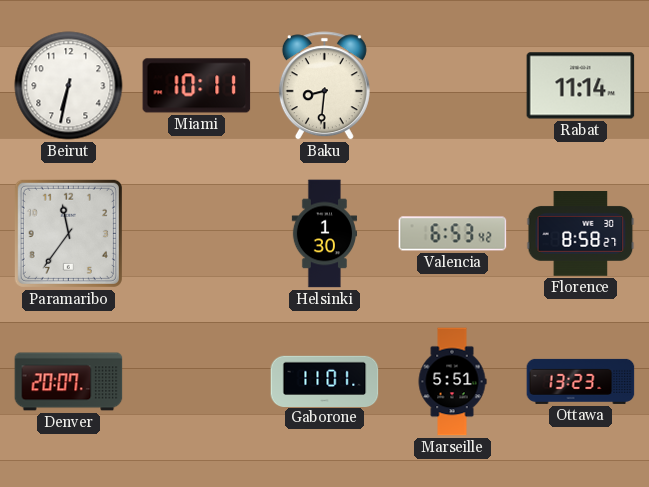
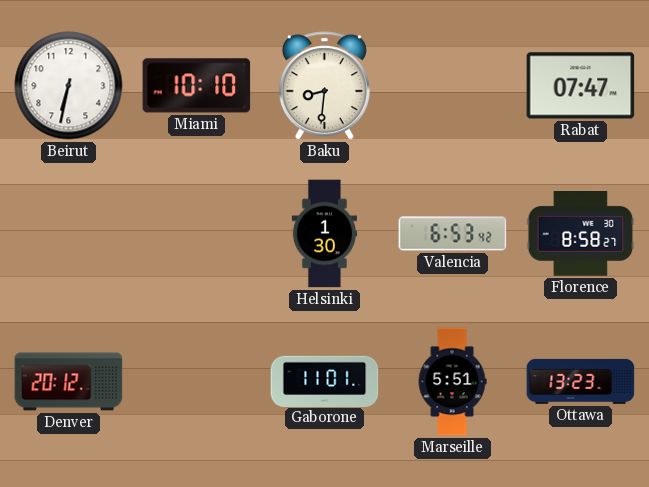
Miami: 10:11 -> 10:10
Rabat: 11:14 -> 07:47
Paramaribo: 11:36 -> none
Denver: 20:07 -> 20:12
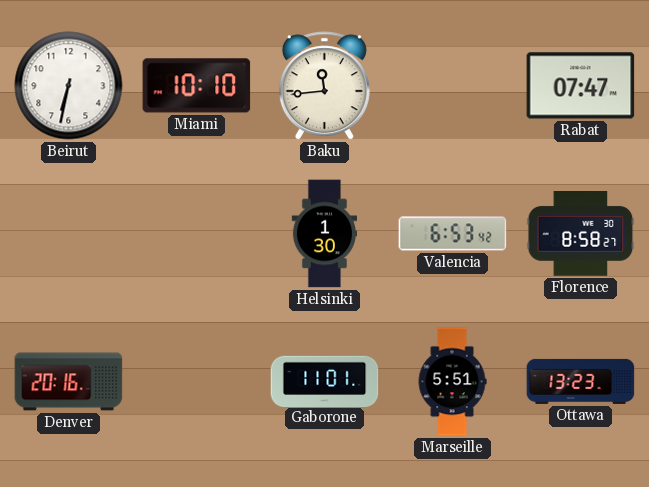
Baku: 8:31 -> 11:44
Denver: 20:12 -> 20:16
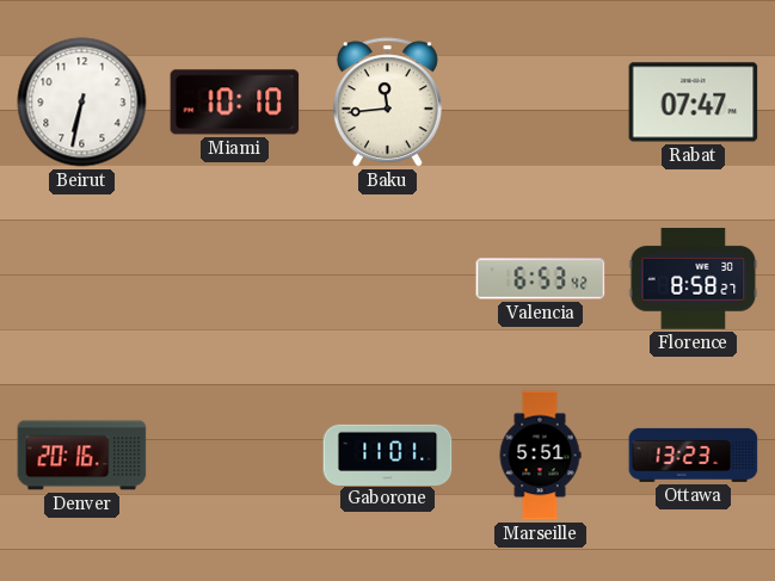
Helsinki: 1:30 -> none
